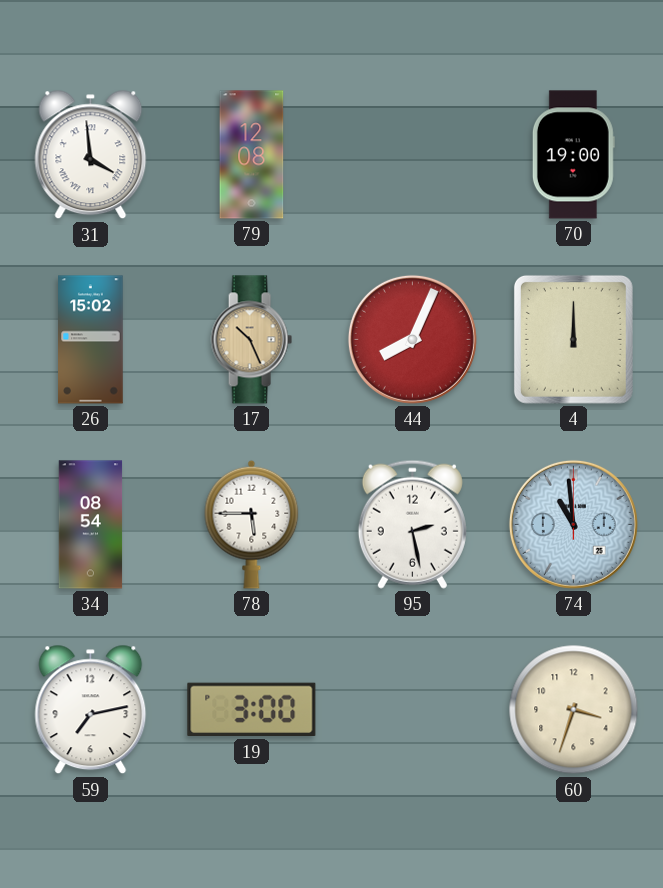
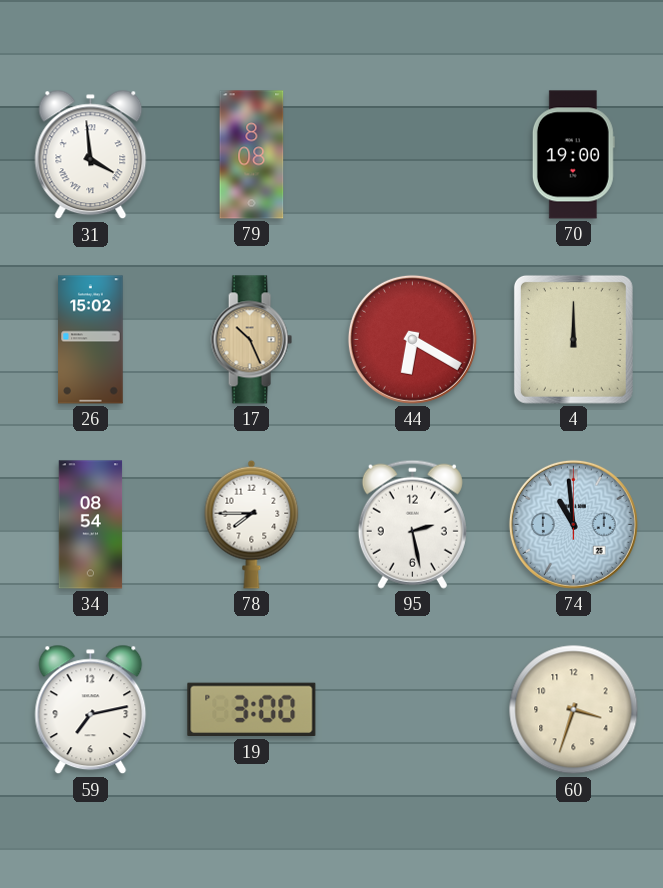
79: 12:08 -> 8:08
44: 8:04 -> 6:20
78: 5:45 -> 7:45
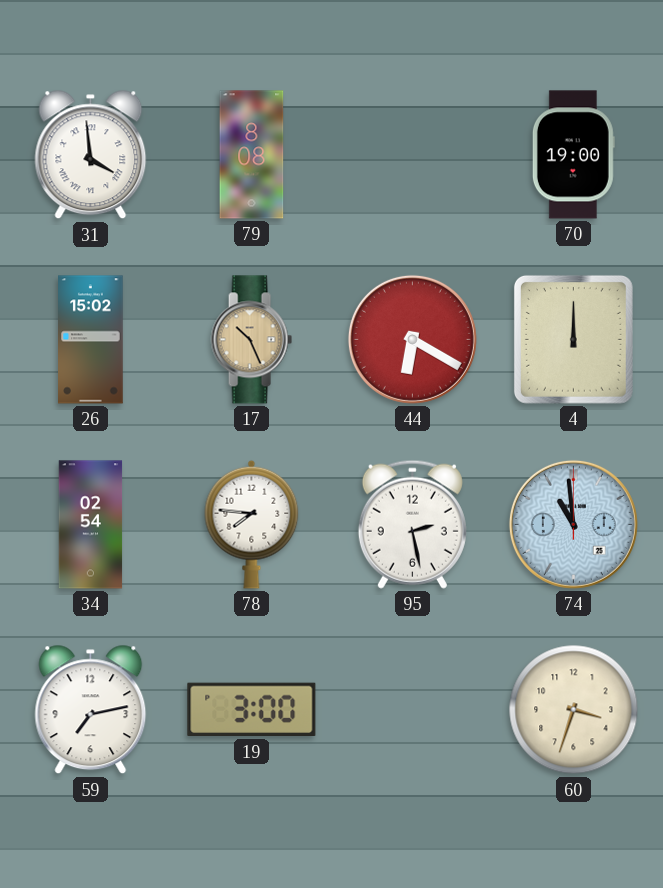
34: 08:54 -> 02:54
78: 7:45 -> 7:46
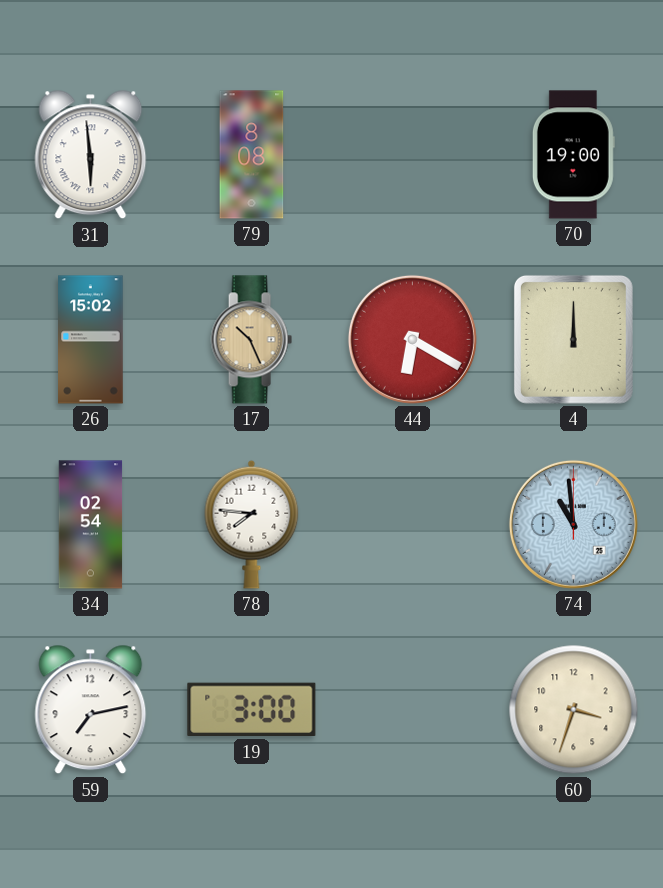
31: 3:59 -> 5:59
95: 2:28 -> none
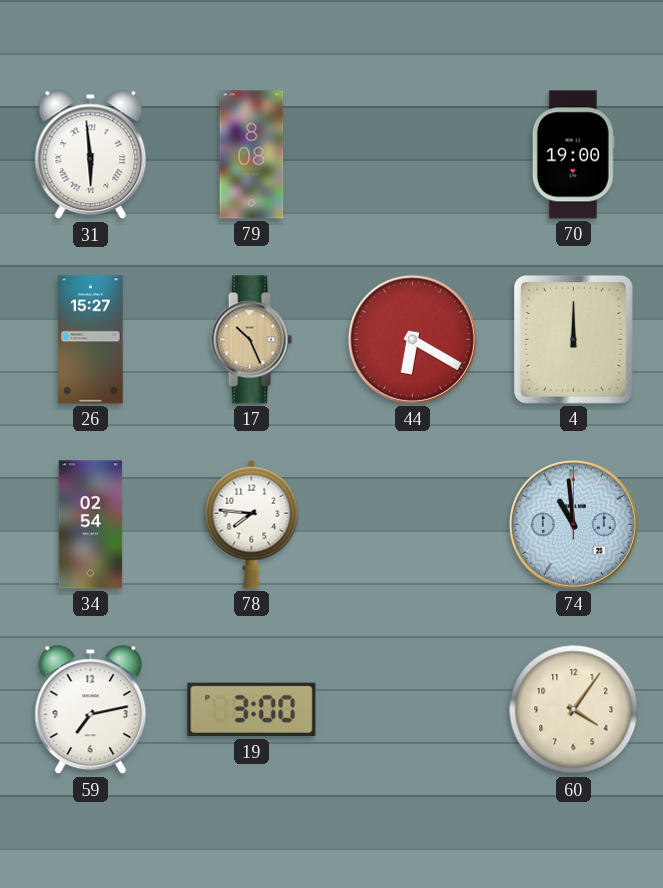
26: 15:02 -> 15:27
60: 3:33 -> 4:06
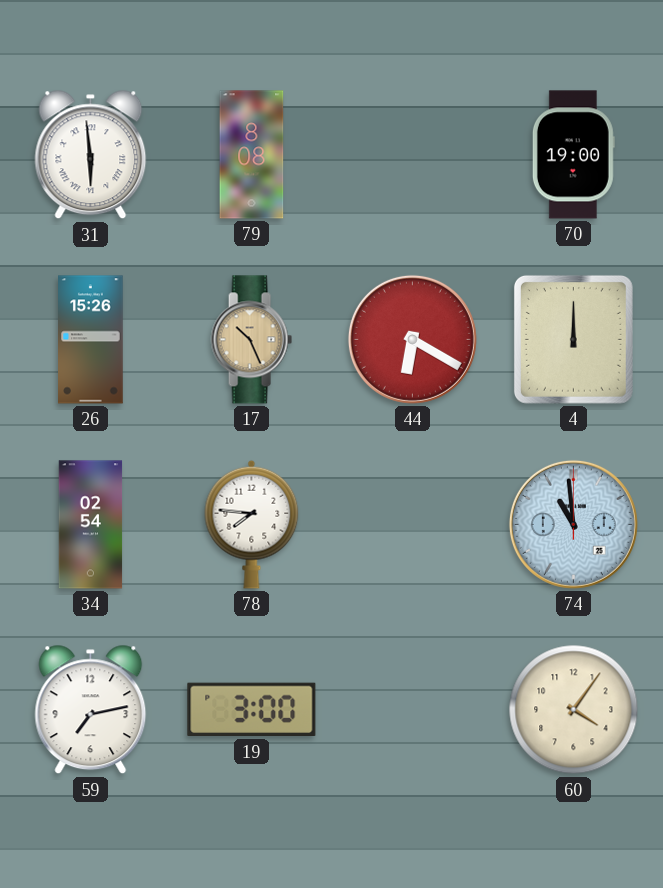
26: 15:27 -> 15:26
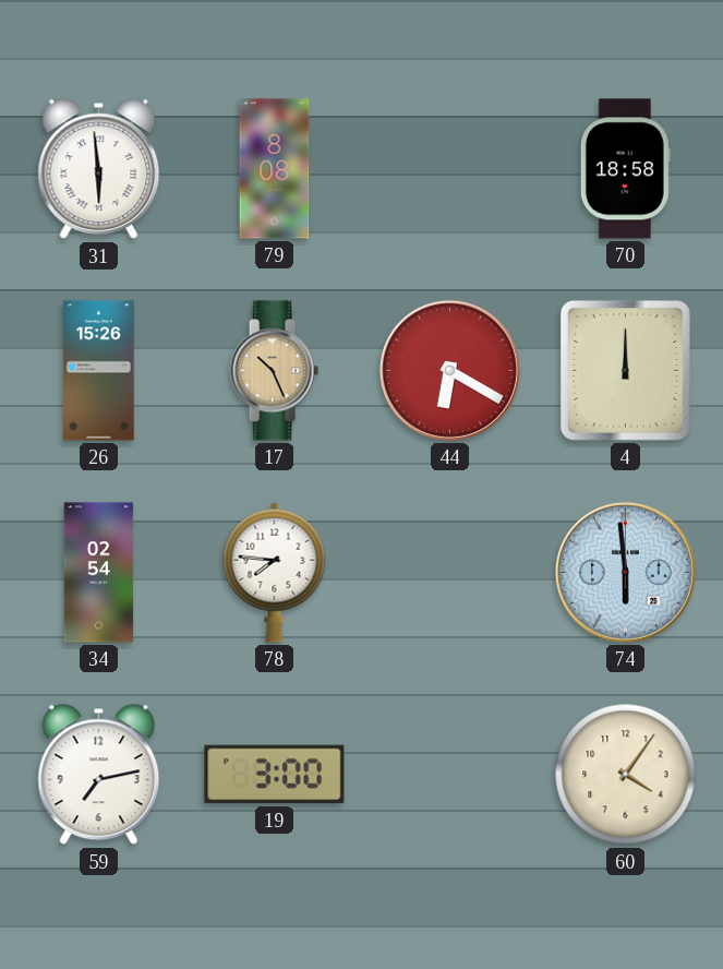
70: 19:00 -> 18:58
74: 10:59 -> 5:59
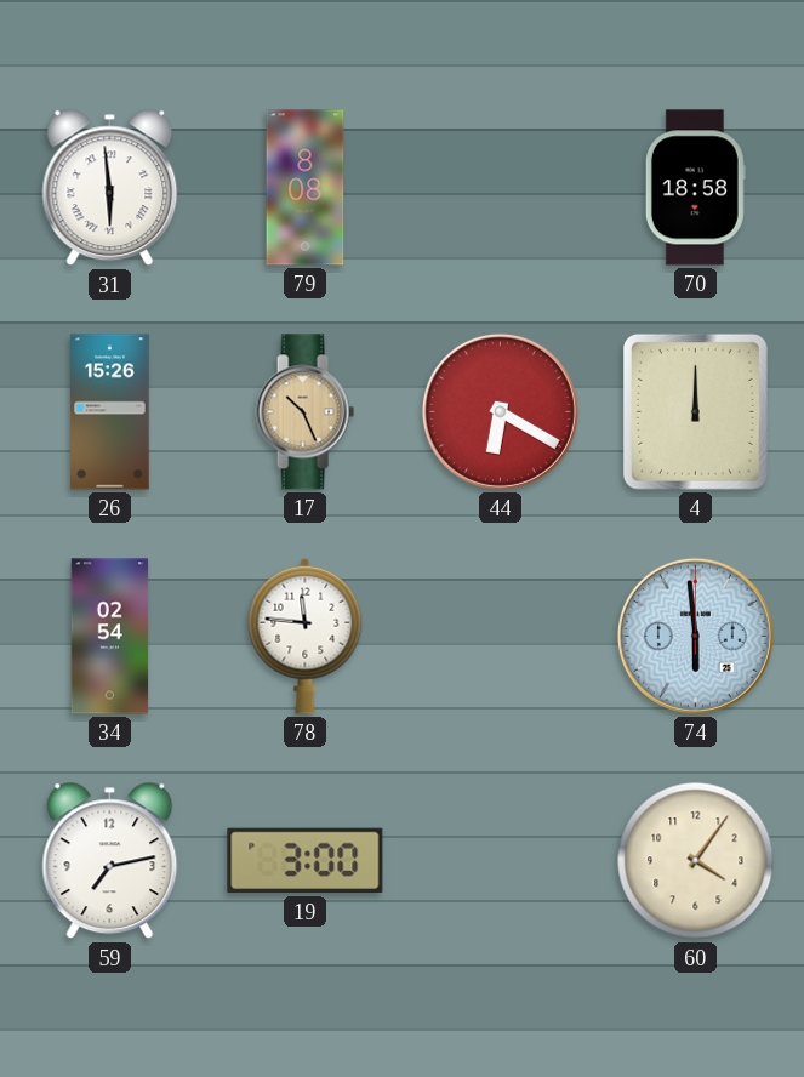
78: 7:46 -> 11:46
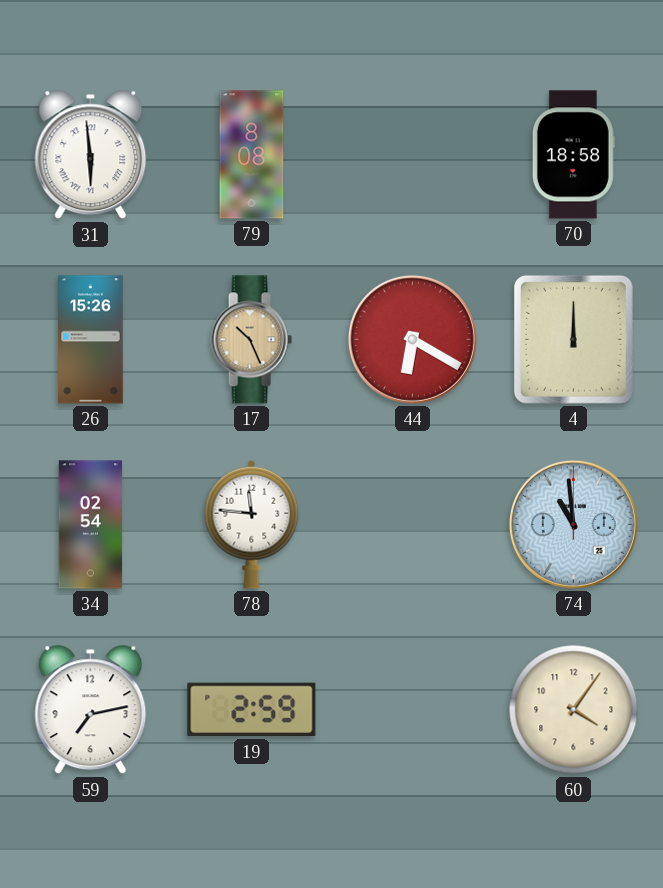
74: 5:59 -> 10:59
19: 3:00 -> 2:59
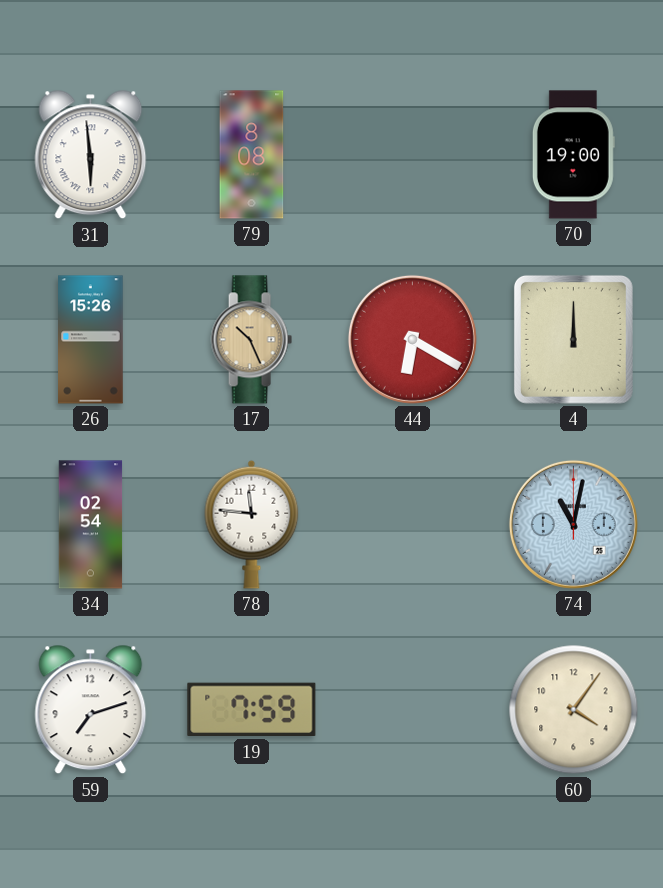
70: 18:58 -> 19:00
74: 10:59 -> 11:02
59: 7:13 -> 7:12
19: 2:59 -> 7:59
